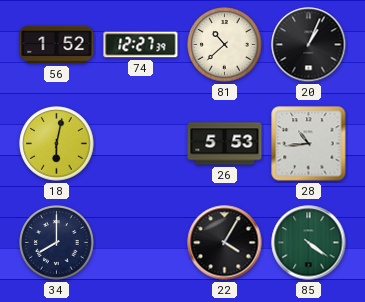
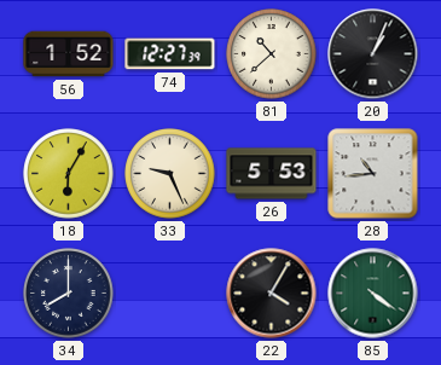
18: 6:02 -> 6:05
33: none -> 9:26
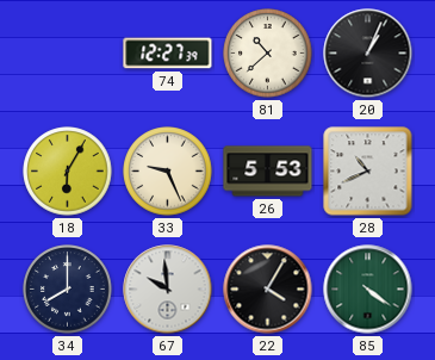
56: 1:52 -> none
28: 10:44 -> 10:41
67: none -> 9:59
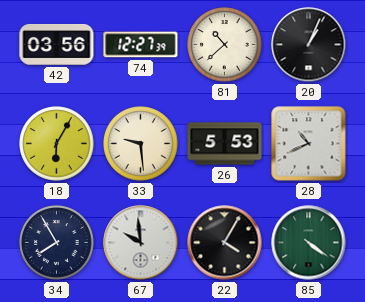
42: none -> 03:56
33: 9:26 -> 9:29
34: 8:00 -> 7:55
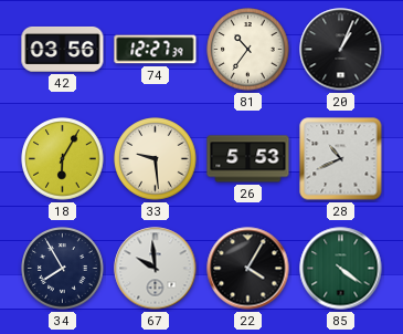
81: 10:38 -> 10:36
